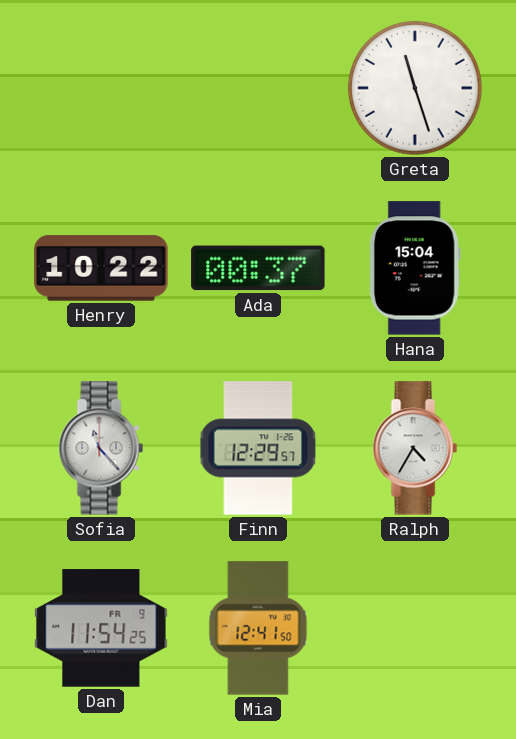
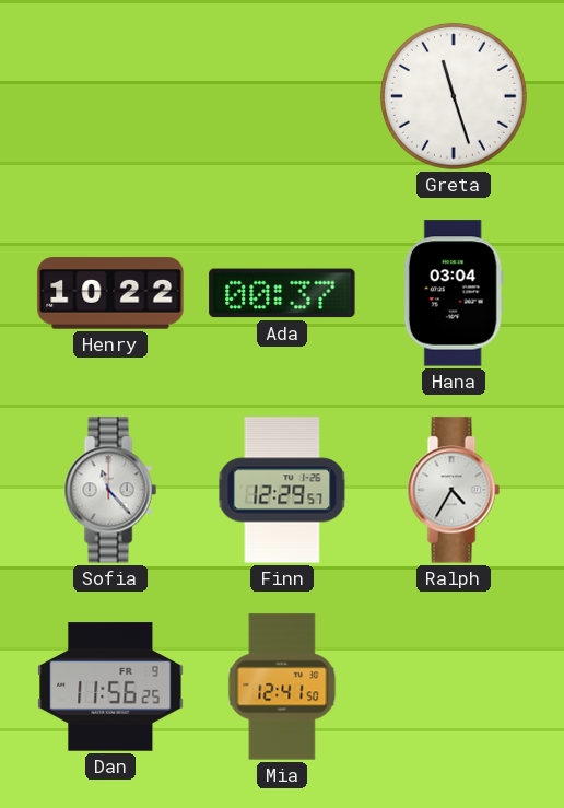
Hana: 15:04 -> 03:04
Dan: 11:54 -> 11:56
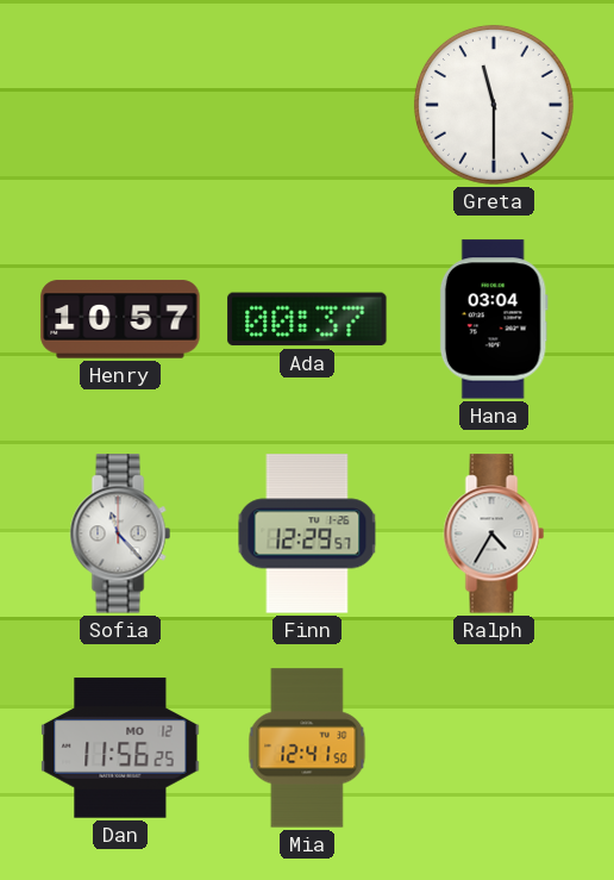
Greta: 11:27 -> 11:30
Henry: 10:22 -> 10:57
Dan date: FR 9 -> MO 12
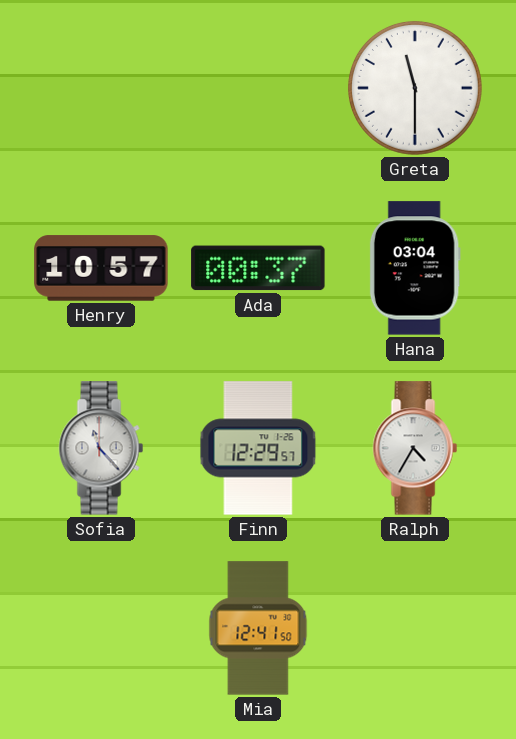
Dan: 11:56 -> none
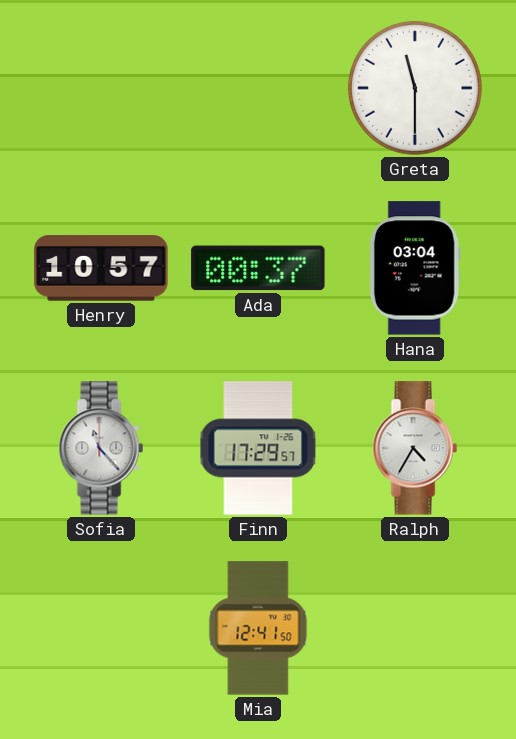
Finn: 12:29 -> 17:29
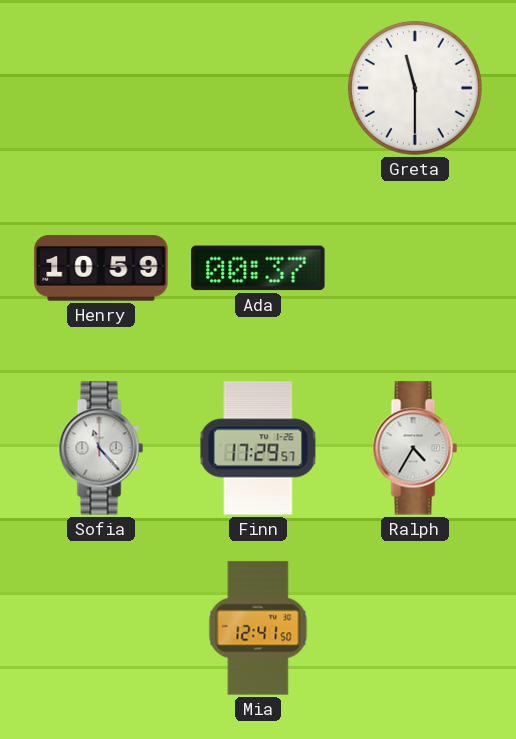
Henry: 10:57 -> 10:59
Hana: 03:04 -> none
